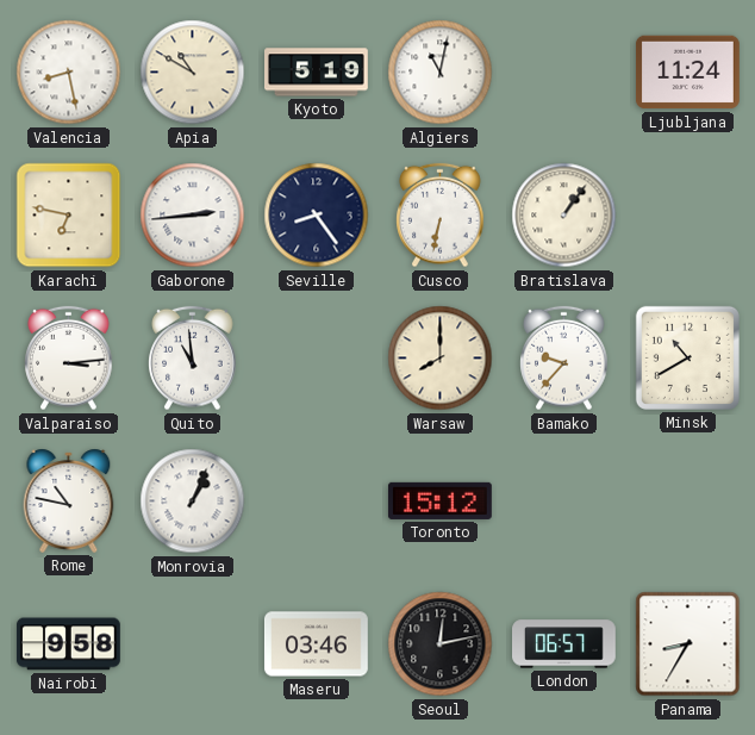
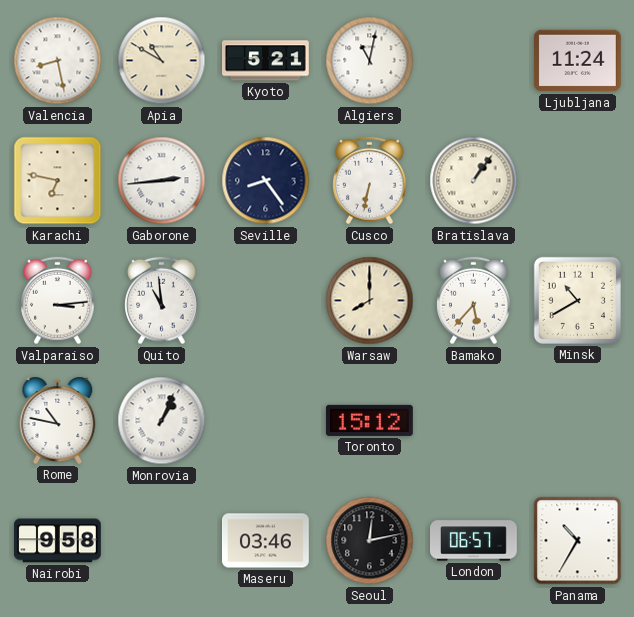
Kyoto: 5:19 -> 5:21
Bamako: 9:37 -> 5:37
Panama: 8:35 -> 10:35
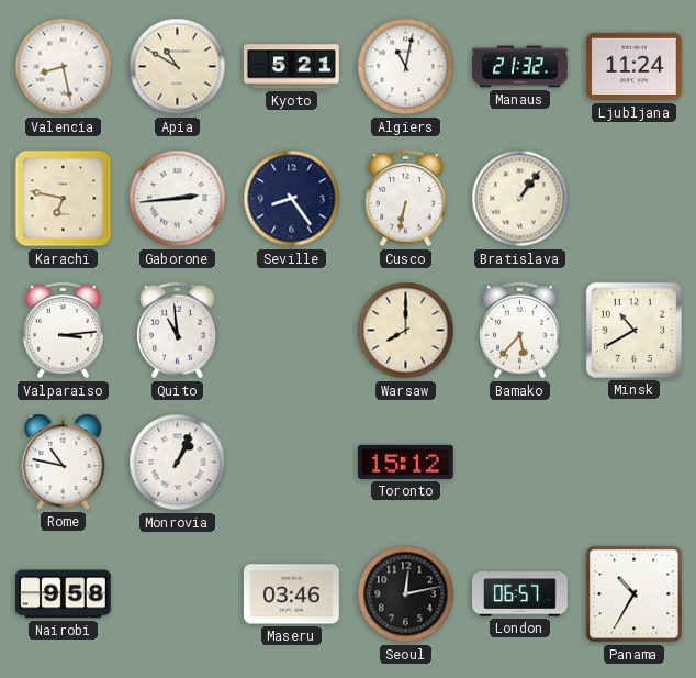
Manaus: none -> 21:32
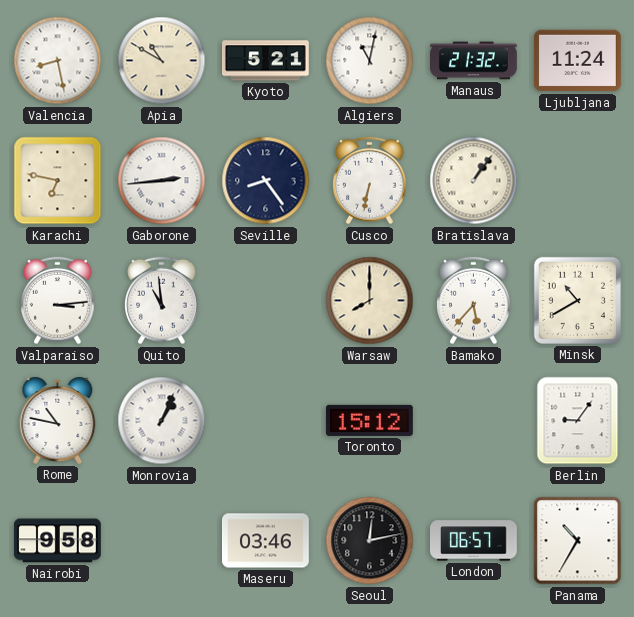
Berlin: none -> 9:06
